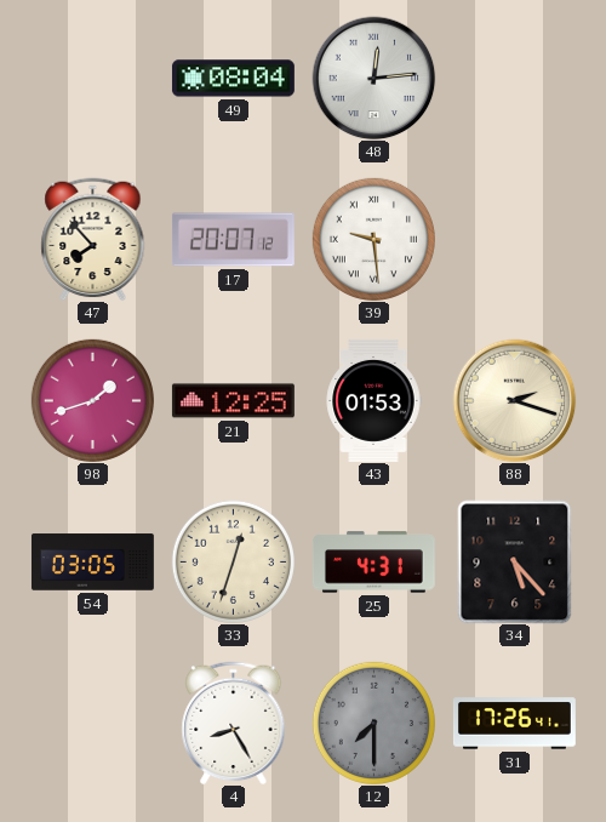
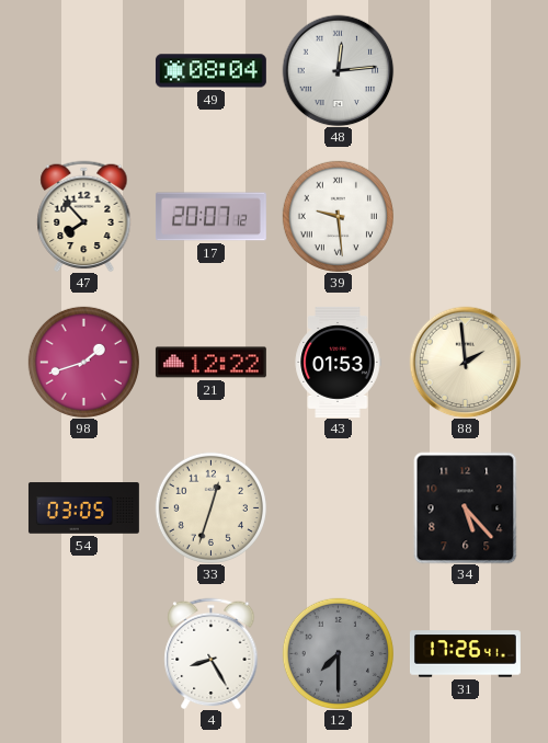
21: 12:25 -> 12:22
88: 2:18 -> 1:59
25: 4:31 -> none
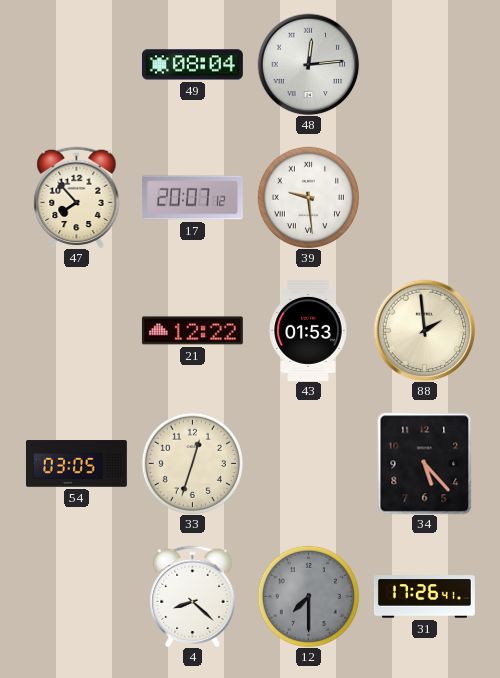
98: 1:42 -> none
4: 8:25 -> 8:22
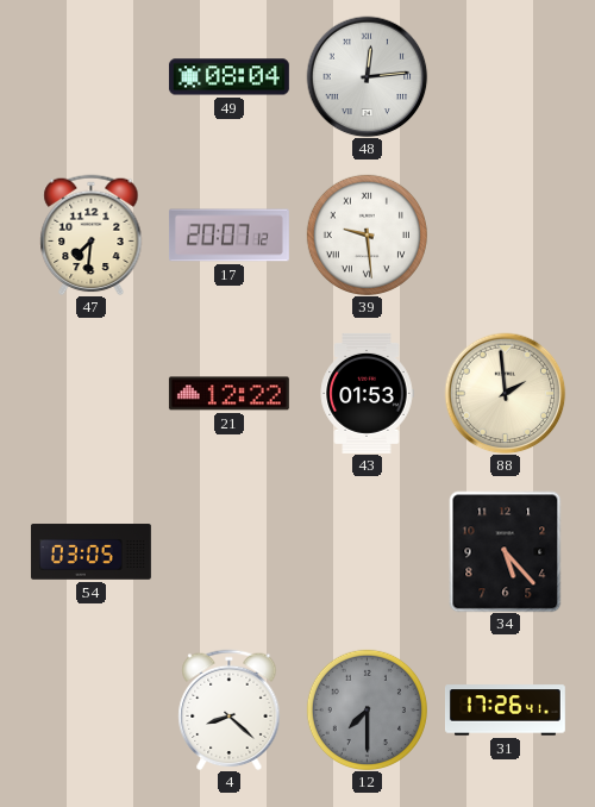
47: 7:53 -> 7:31
33: 12:33 -> none
